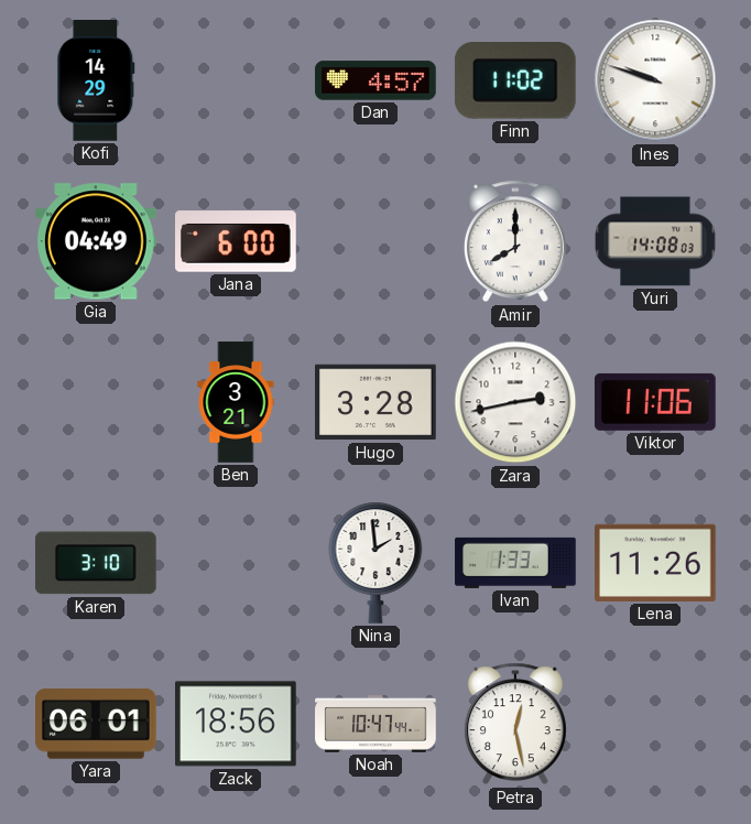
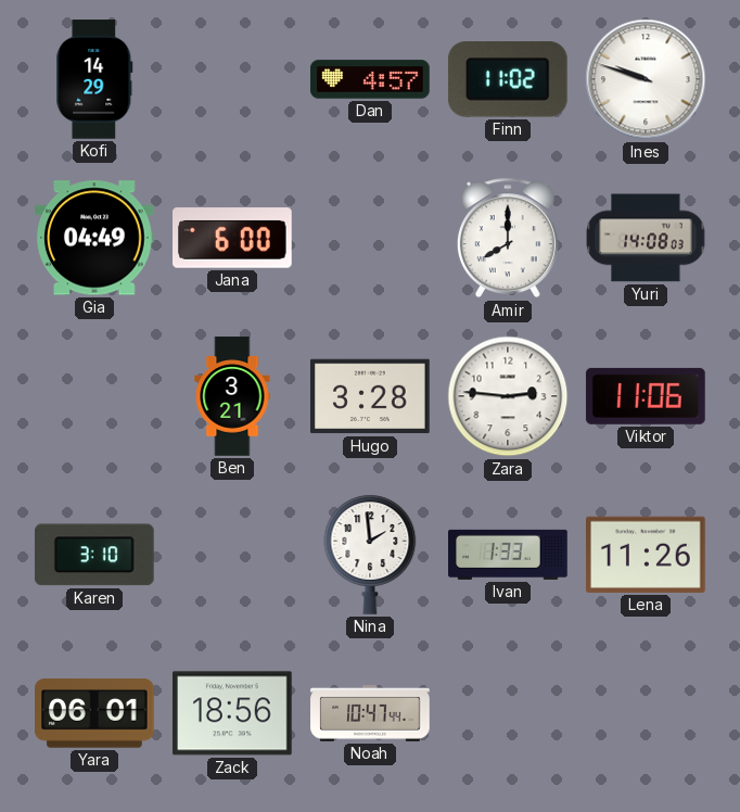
Zara: 2:43 -> 2:46
Petra: 12:28 -> none
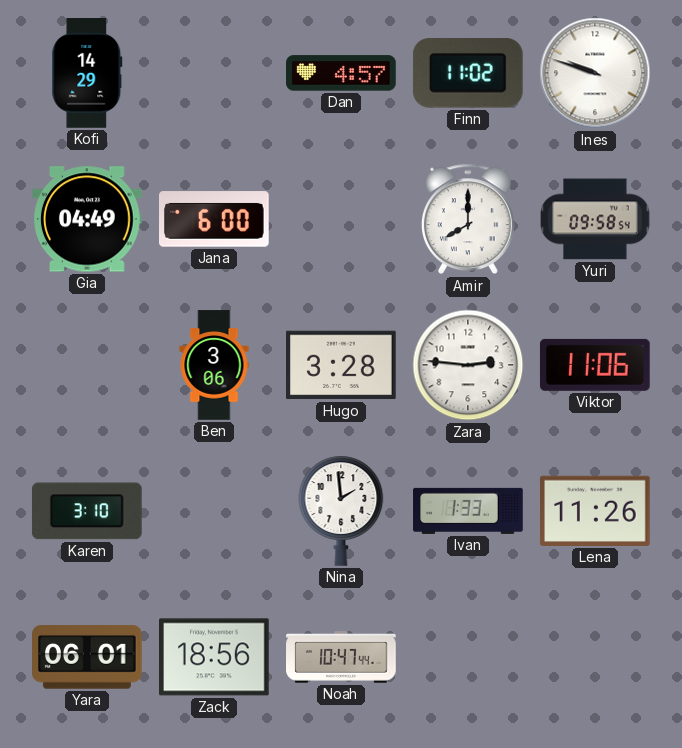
Yuri: 14:08 -> 09:58
Ben: 3:21 -> 3:06
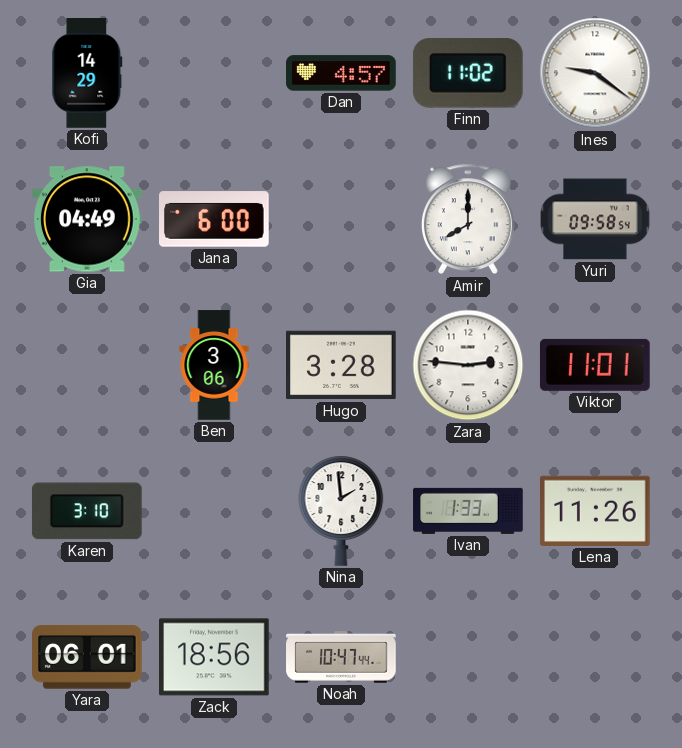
Ines: 9:48 -> 9:21
Viktor: 11:06 -> 11:01
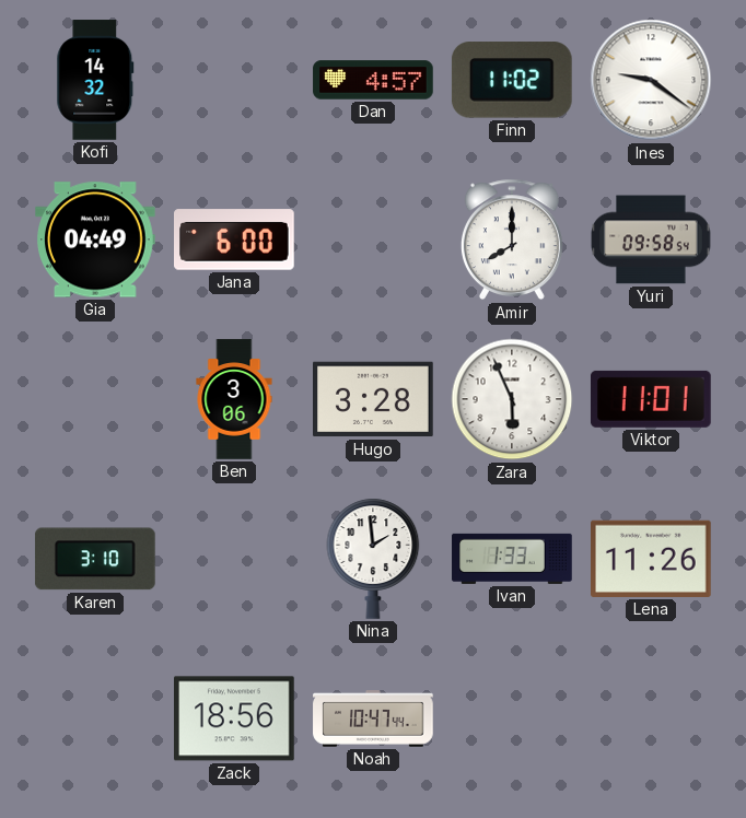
Kofi: 14:29 -> 14:32
Zara: 2:46 -> 5:56
Yara: 06:01 -> none
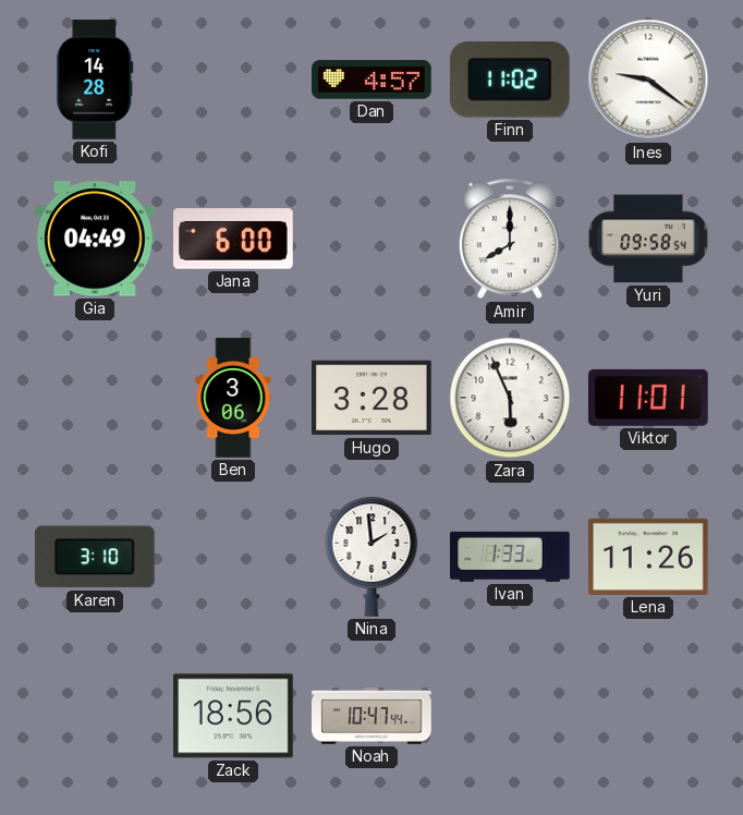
Kofi: 14:32 -> 14:28
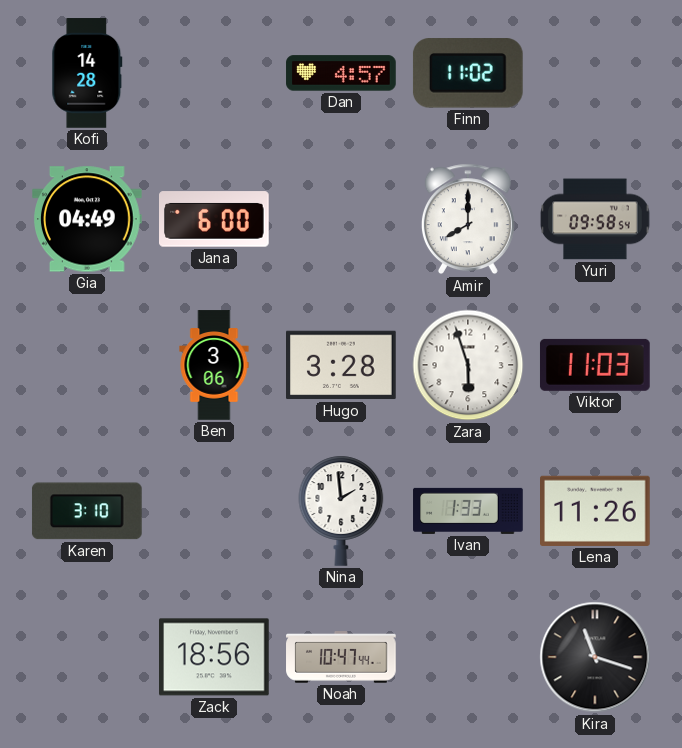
Ines: 9:21 -> none
Zara: 5:56 -> 5:57
Viktor: 11:01 -> 11:03
Kira: none -> 11:18
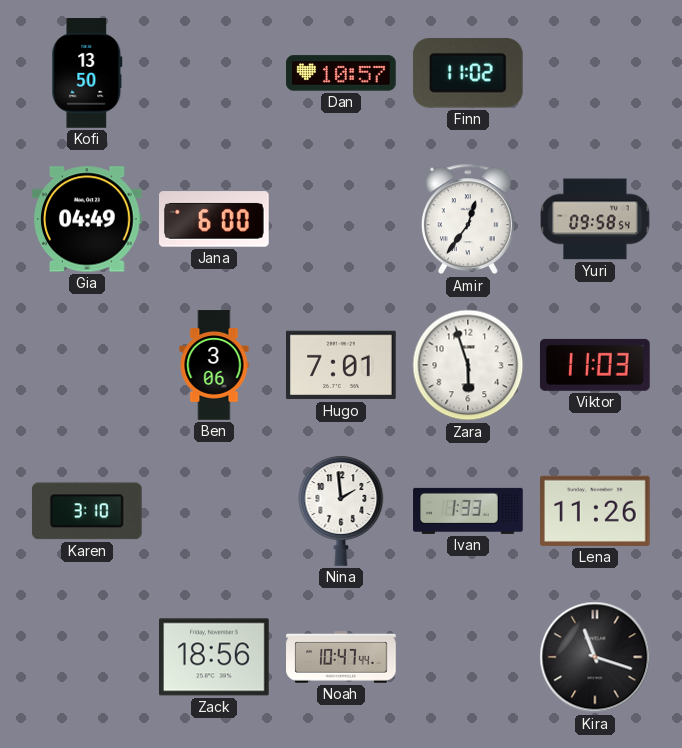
Kofi: 14:28 -> 13:50
Dan: 4:57 -> 10:57
Amir: 8:00 -> 12:36
Hugo: 3:28 -> 7:01
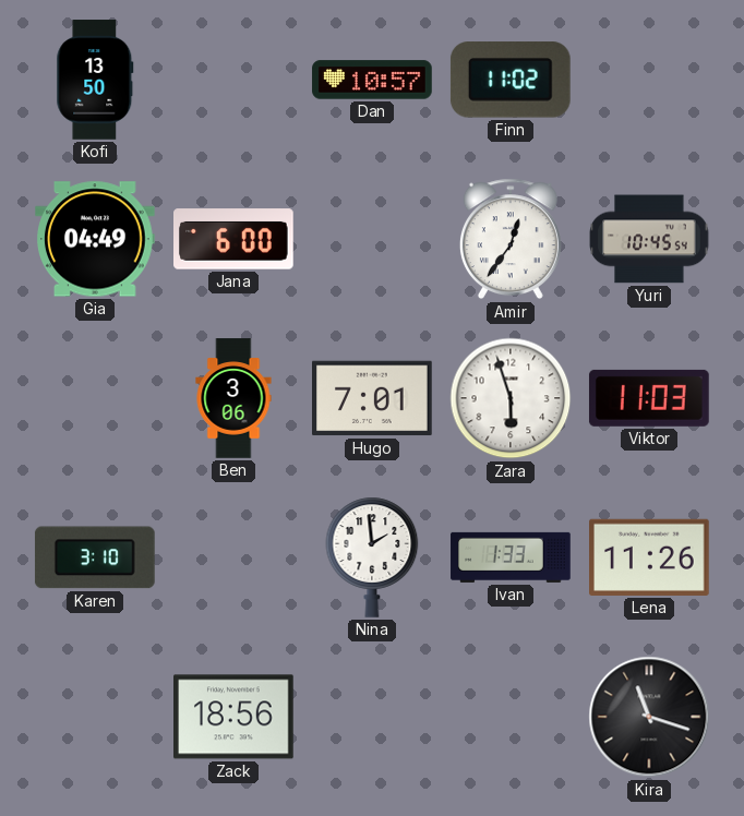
Yuri: 09:58 -> 10:45
Noah: 10:47 -> none
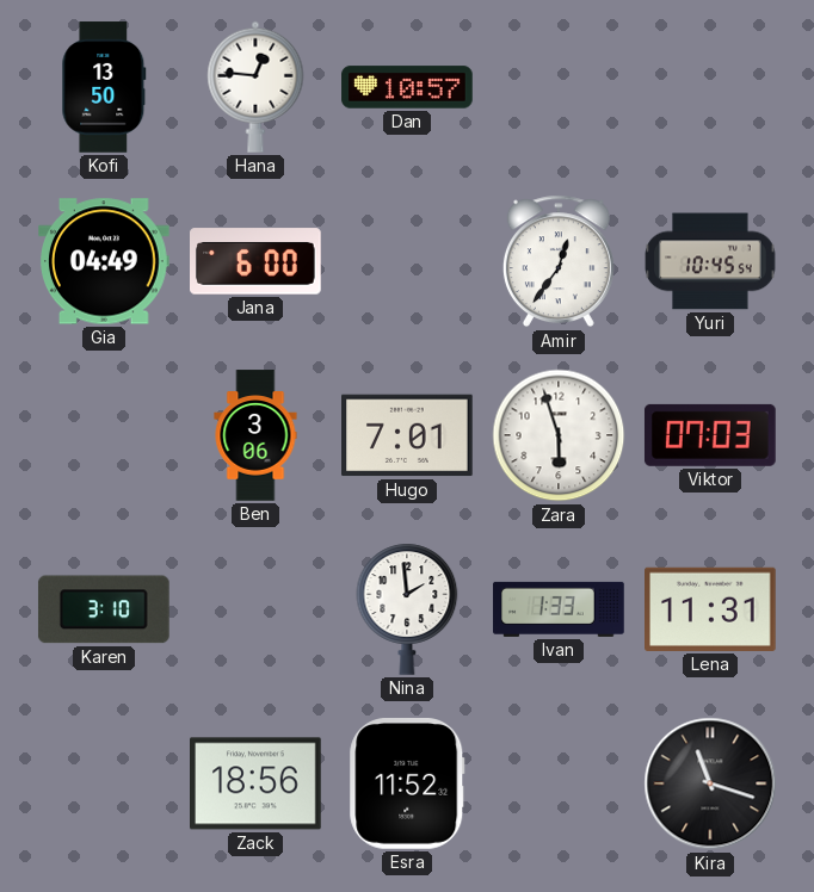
Hana: none -> 12:46
Finn: 11:02 -> none
Viktor: 11:03 -> 07:03
Lena: 11:26 -> 11:31
Esra: none -> 11:52
